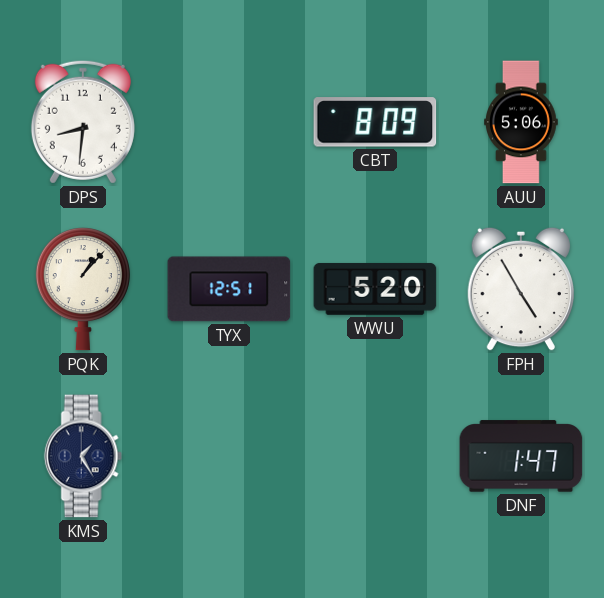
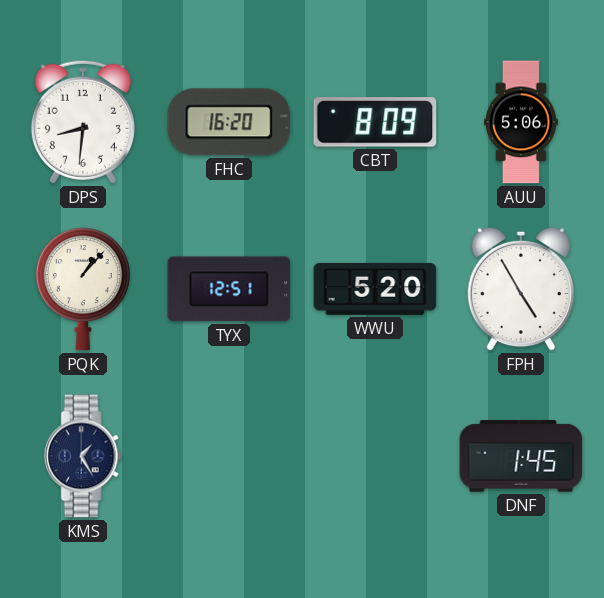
FHC: none -> 16:20
DNF: 1:47 -> 1:45
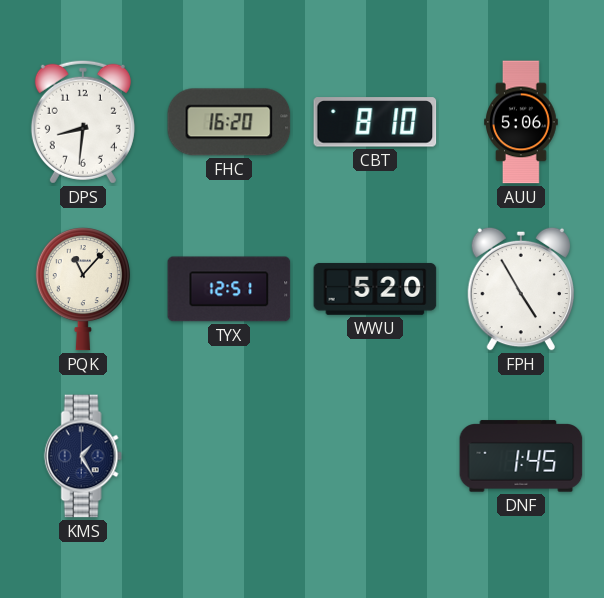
CBT: 8:09 -> 8:10
PQK: 1:07 -> 11:07
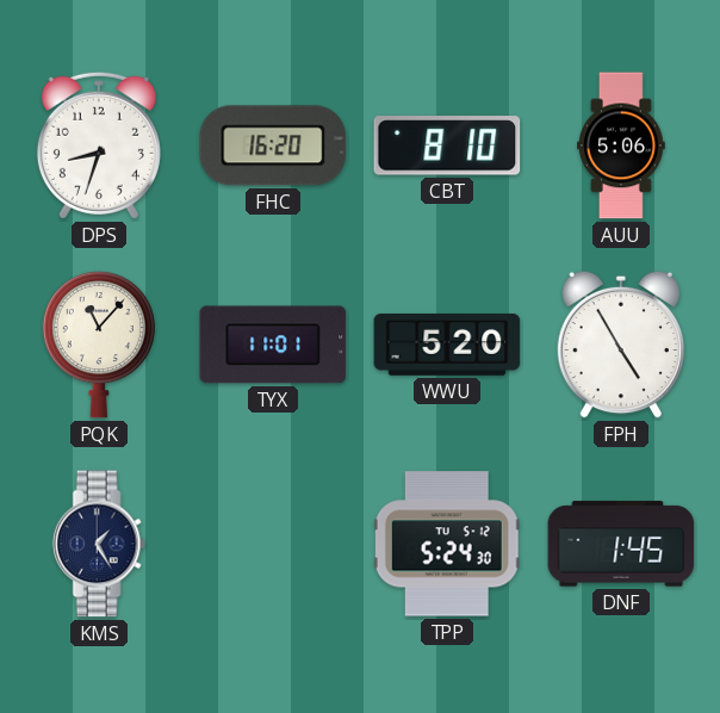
DPS: 8:31 -> 8:33
TYX: 12:51 -> 11:01
TPP: none -> 5:24
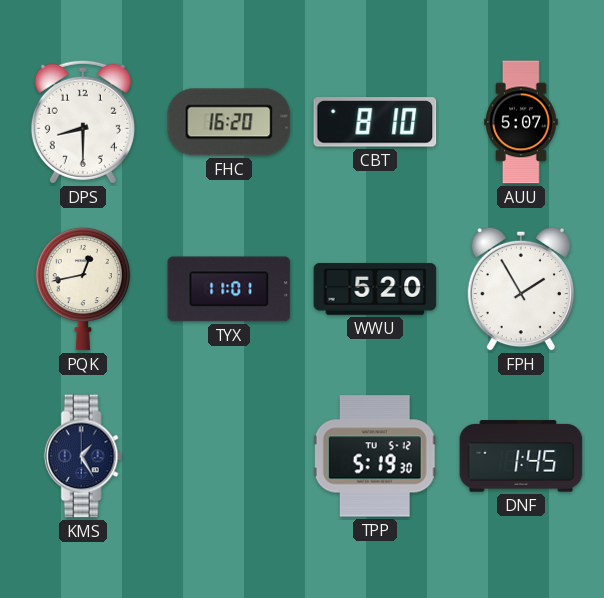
DPS: 8:33 -> 8:30
AUU: 5:06 -> 5:07
PQK: 11:07 -> 12:43
FPH: 4:55 -> 1:55
TPP: 5:24 -> 5:19
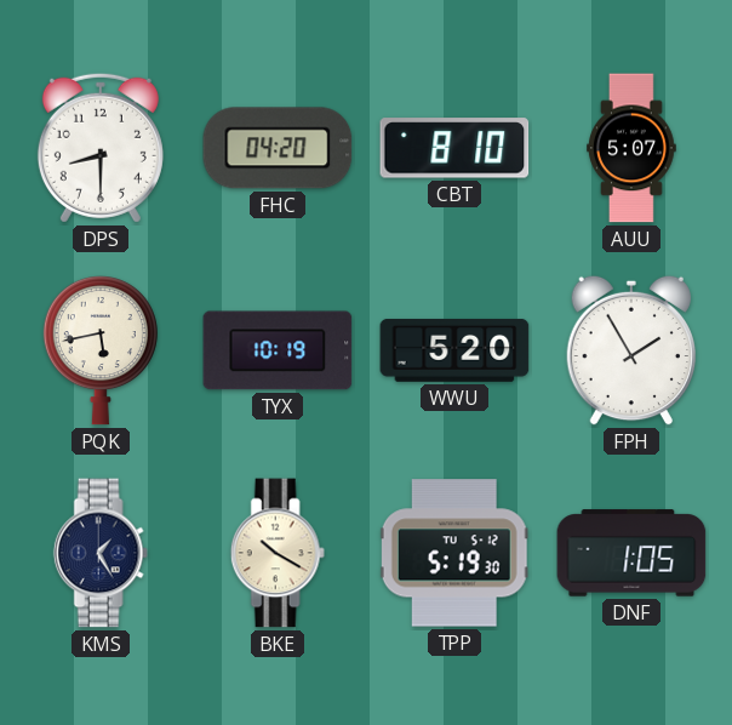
FHC: 16:20 -> 04:20
PQK: 12:43 -> 5:43
TYX: 11:01 -> 10:19
BKE: none -> 10:20
DNF: 1:45 -> 1:05
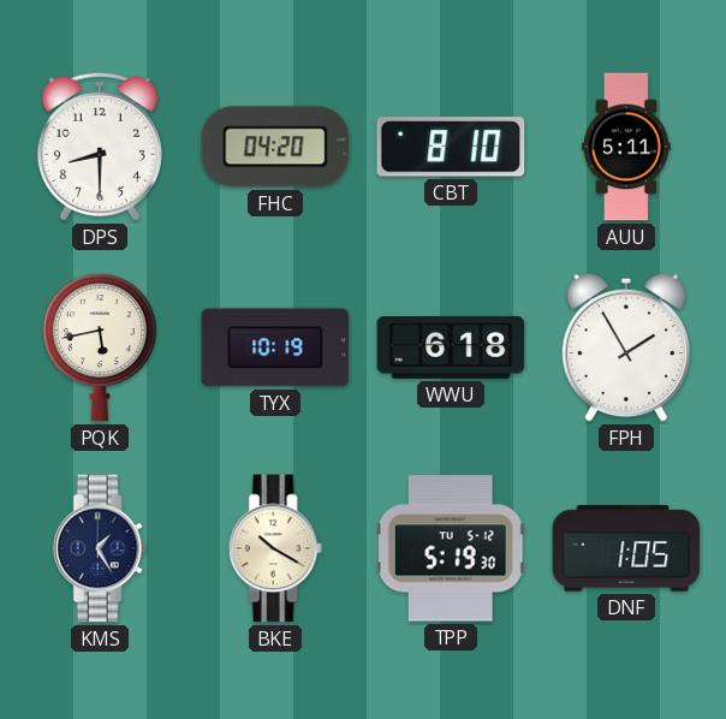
AUU: 5:07 -> 5:11
WWU: 5:20 -> 6:18
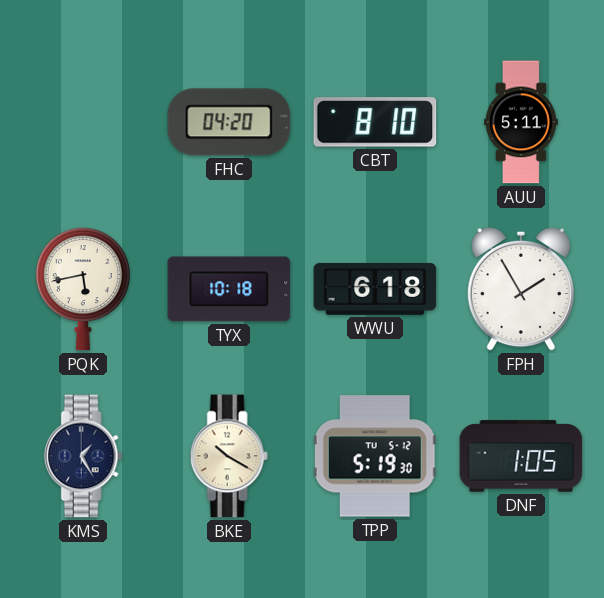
DPS: 8:30 -> none
TYX: 10:19 -> 10:18
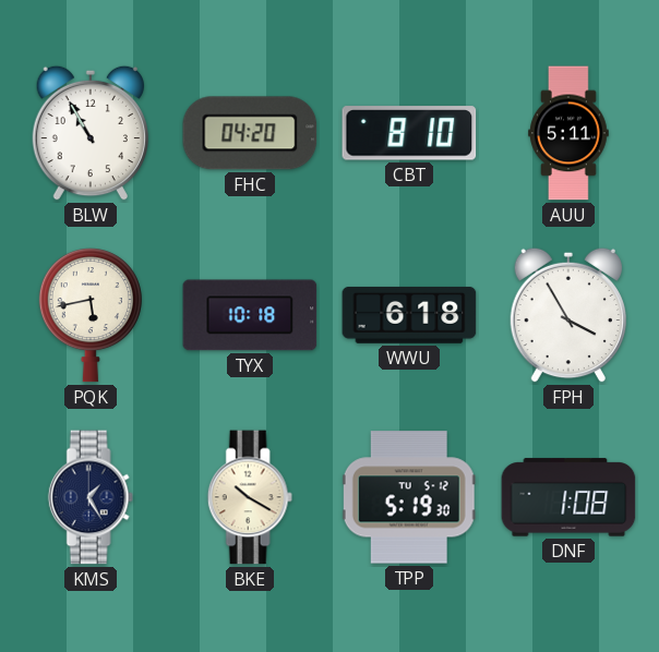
BLW: none -> 10:55
FPH: 1:55 -> 3:55
DNF: 1:05 -> 1:08
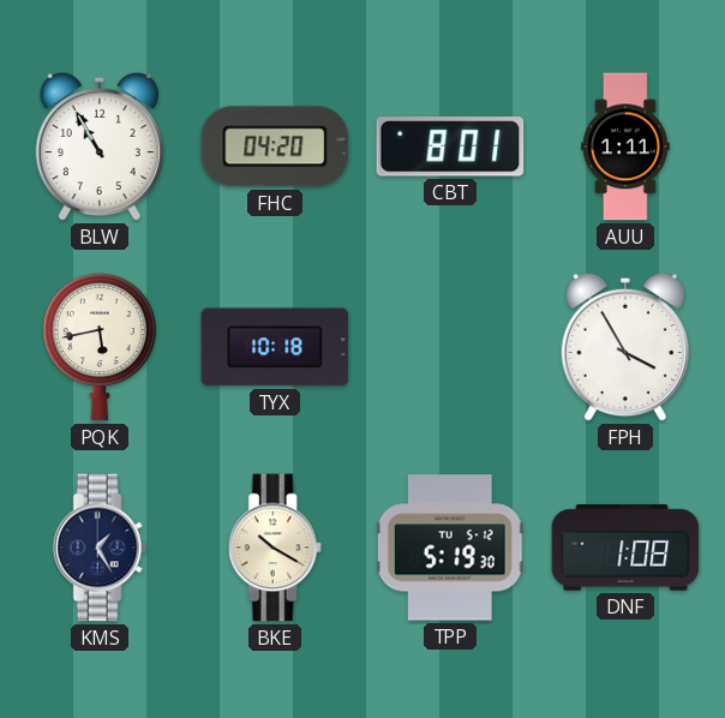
CBT: 8:10 -> 8:01
AUU: 5:11 -> 1:11
WWU: 6:18 -> none
